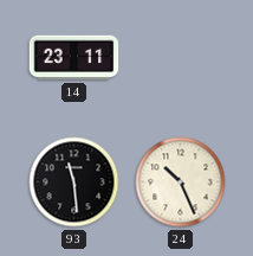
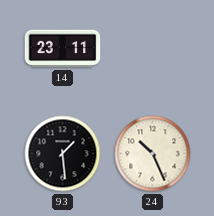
93: 11:29 -> 1:29
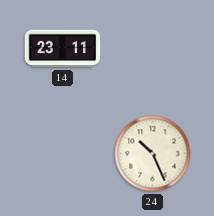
93: 1:29 -> none
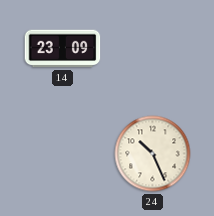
14: 23:11 -> 23:09
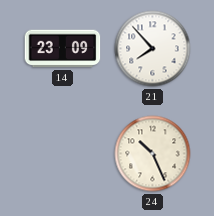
21: none -> 7:53
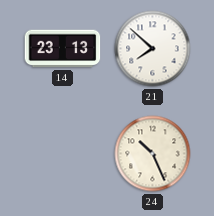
14: 23:09 -> 23:13
21: 7:53 -> 7:52
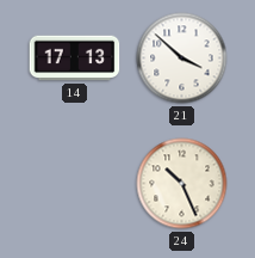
14: 23:13 -> 17:13
21: 7:52 -> 3:52
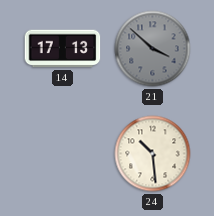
21 dial: white -> grey
24: 10:26 -> 10:29
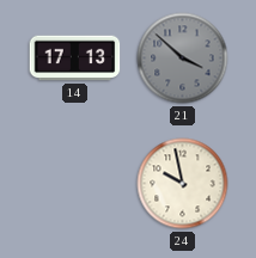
24: 10:29 -> 9:58
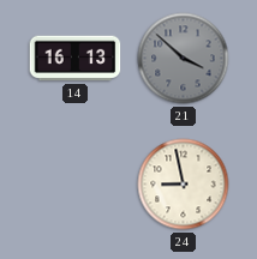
14: 17:13 -> 16:13
24: 9:58 -> 8:58
